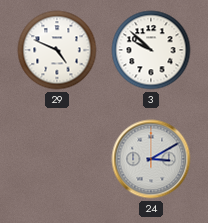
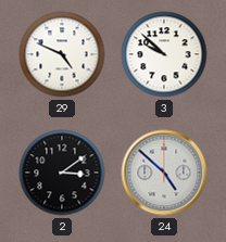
2: none -> 3:09
24: 3:10 -> 4:52
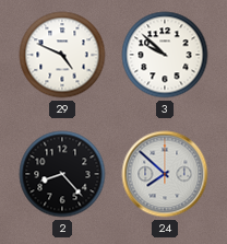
2: 3:09 -> 8:23
24: 4:52 -> 7:52
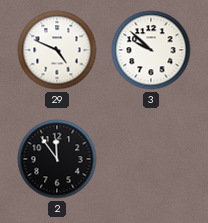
2: 8:23 -> 11:54
24: 7:52 -> none
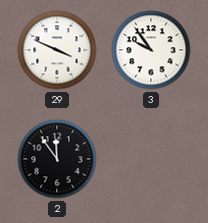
29: 4:49 -> 3:49
3: 9:52 -> 9:54
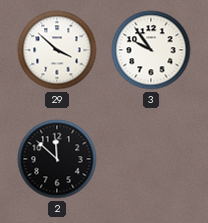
29: 3:49 -> 3:52
2: 11:54 -> 11:52
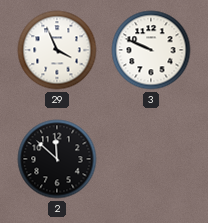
29: 3:52 -> 3:56
3: 9:54 -> 9:49
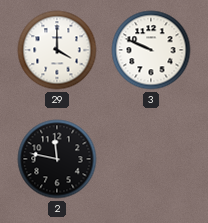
29: 3:56 -> 4:00
2: 11:52 -> 11:47
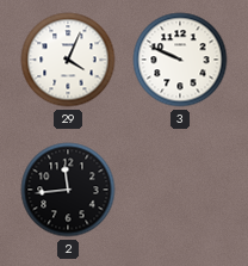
29: 4:00 -> 4:04
2: 11:47 -> 11:44
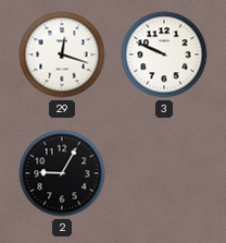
29: 4:04 -> 12:18
2: 11:44 -> 9:05
